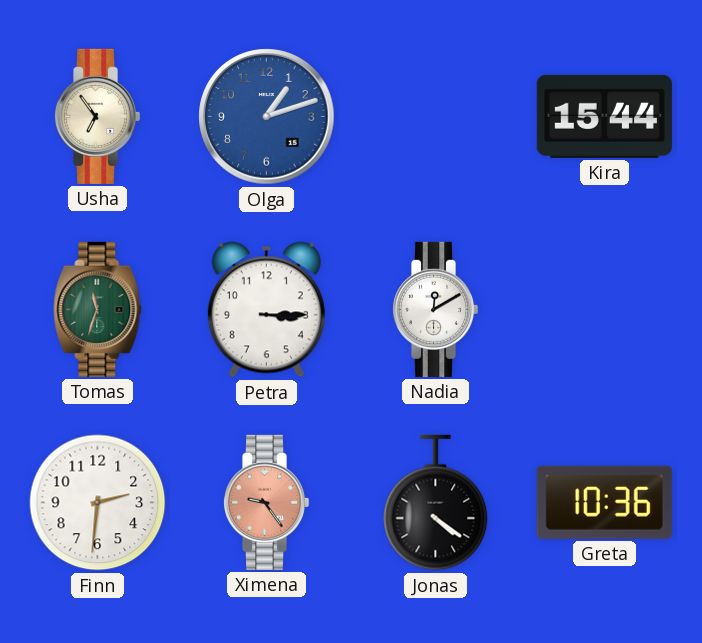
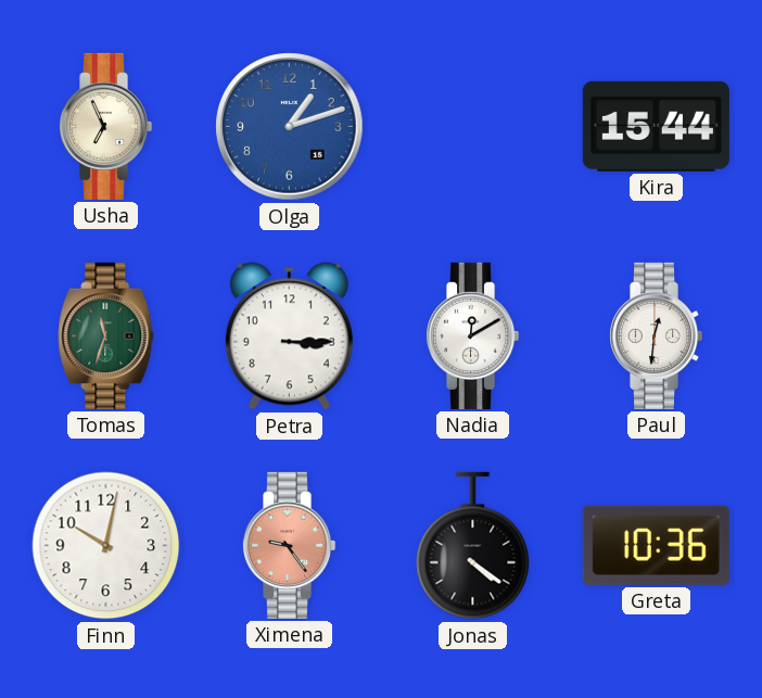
Usha: 6:54 -> 6:56
Paul: none -> 12:31
Finn: 2:31 -> 10:02
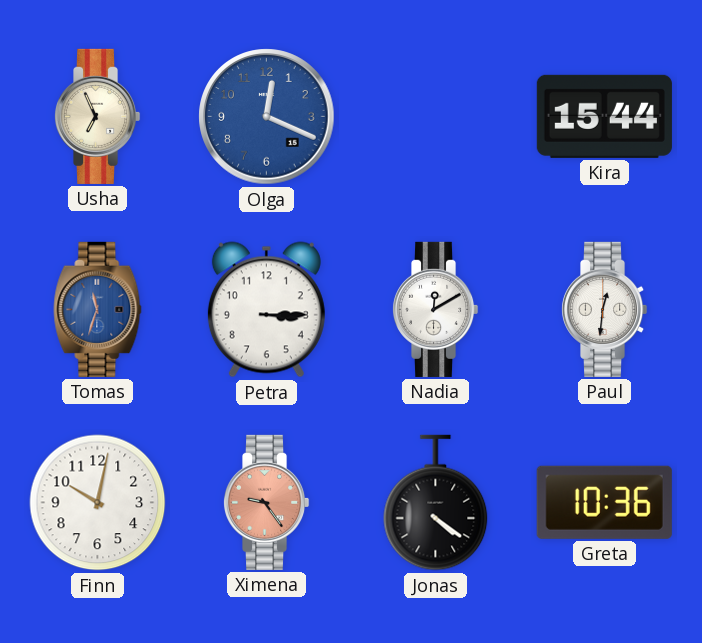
Olga: 1:12 -> 12:19
Tomas dial: green -> blue
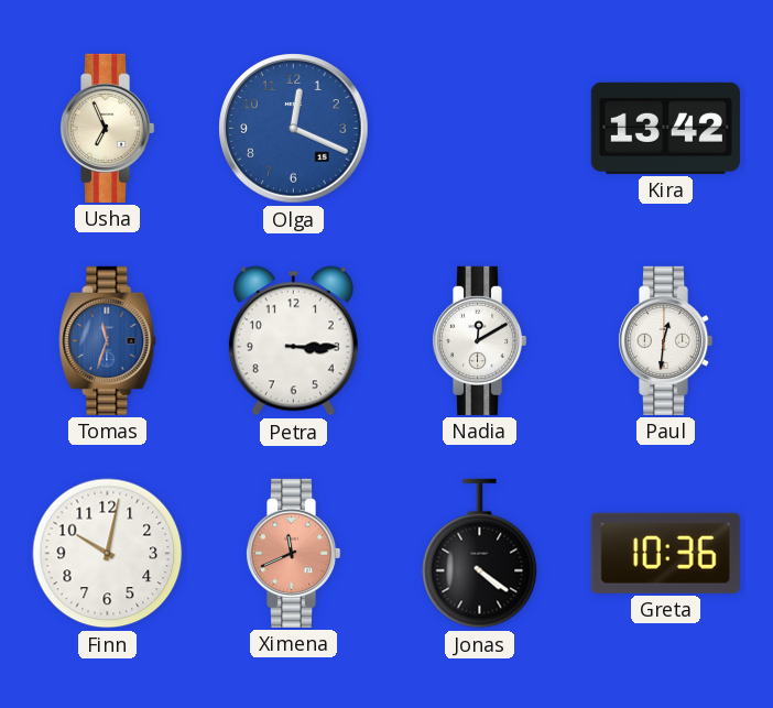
Kira: 15:44 -> 13:42
Ximena: 9:24 -> 11:41
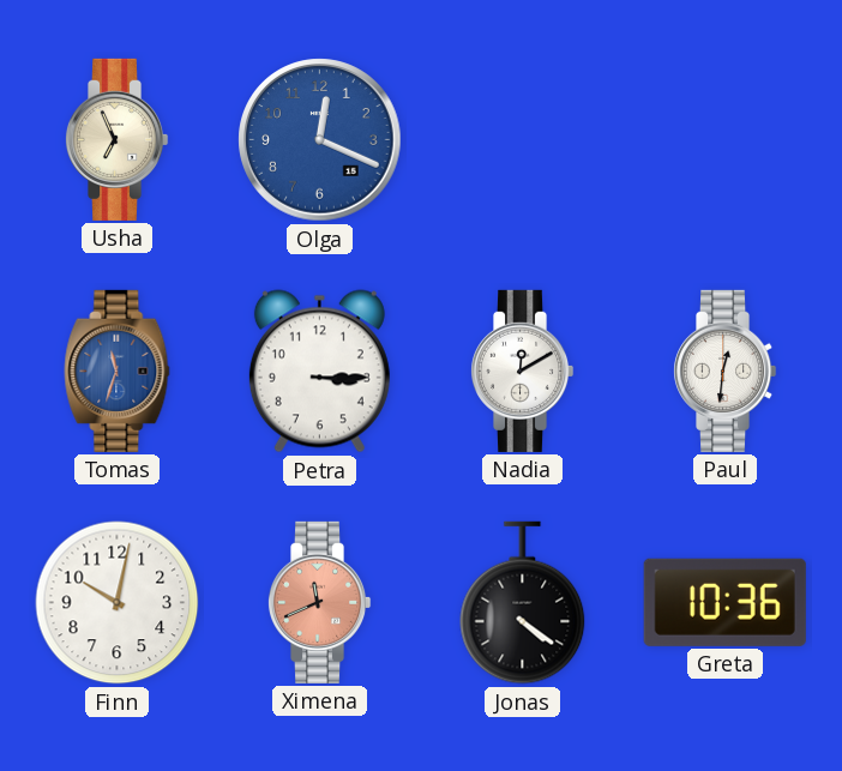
Kira: 13:42 -> none
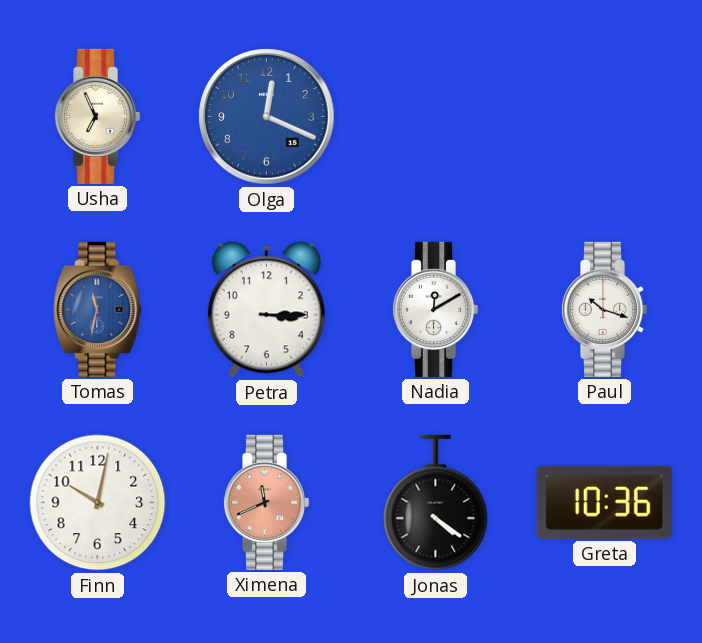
Tomas: 11:33 -> 11:32
Paul: 12:31 -> 10:18
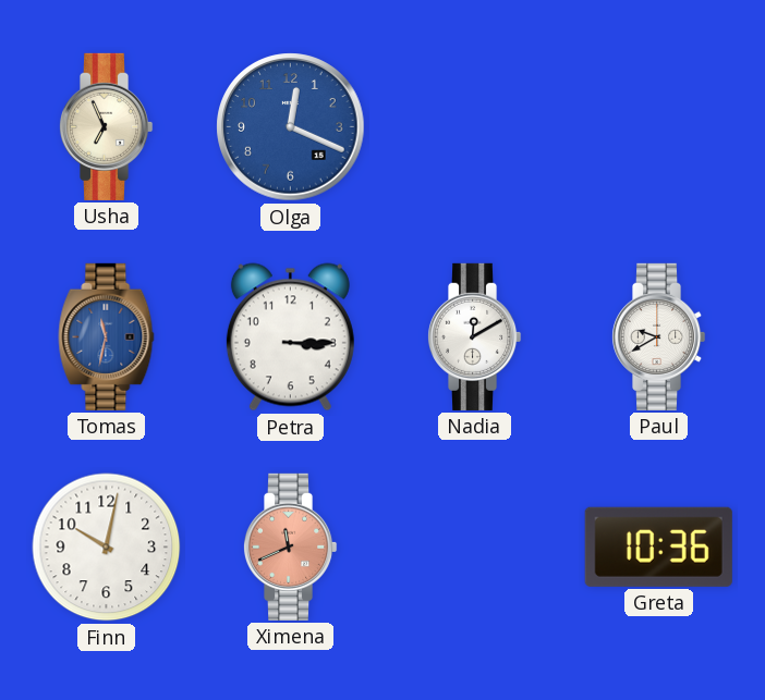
Paul: 10:18 -> 9:40
Jonas: 4:21 -> none
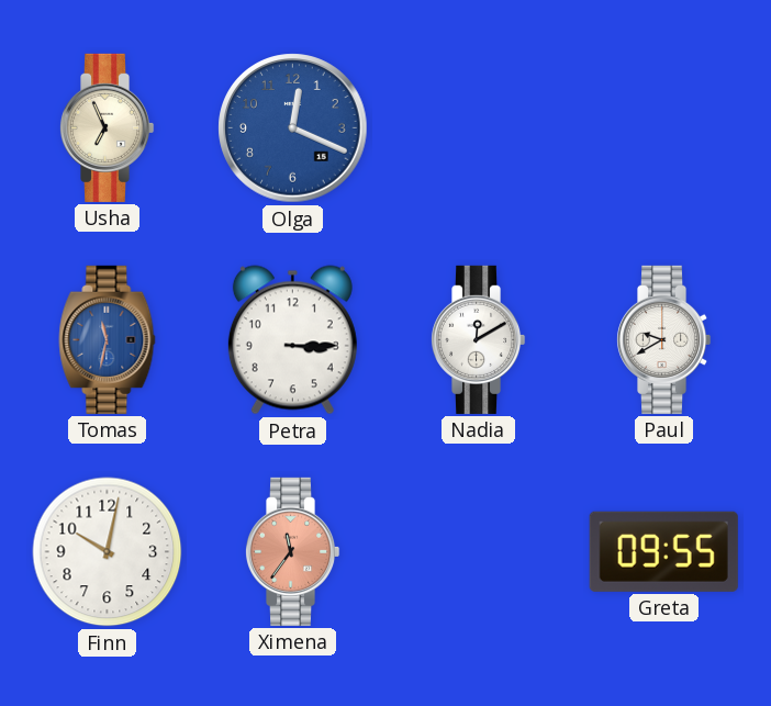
Ximena: 11:41 -> 11:36
Greta: 10:36 -> 09:55
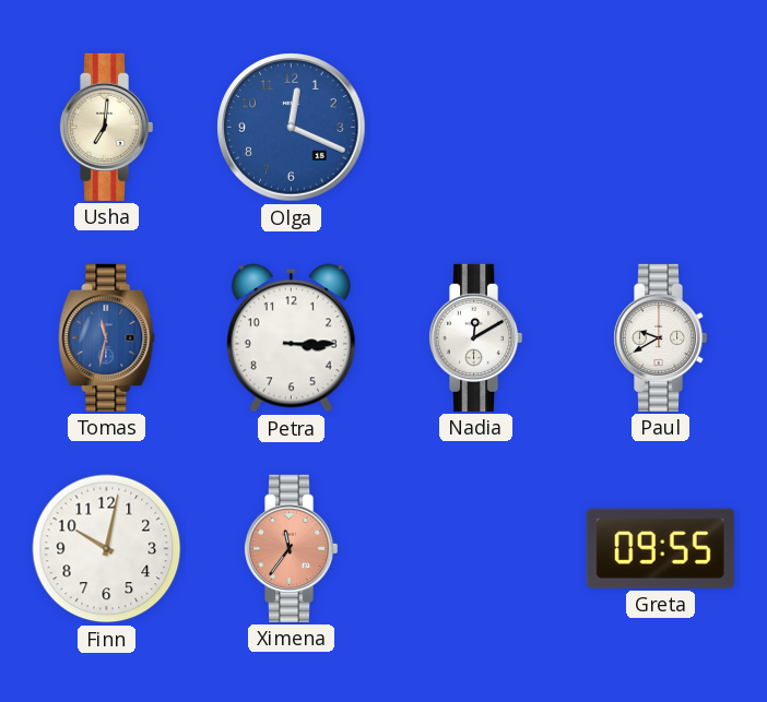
Usha: 6:56 -> 7:01
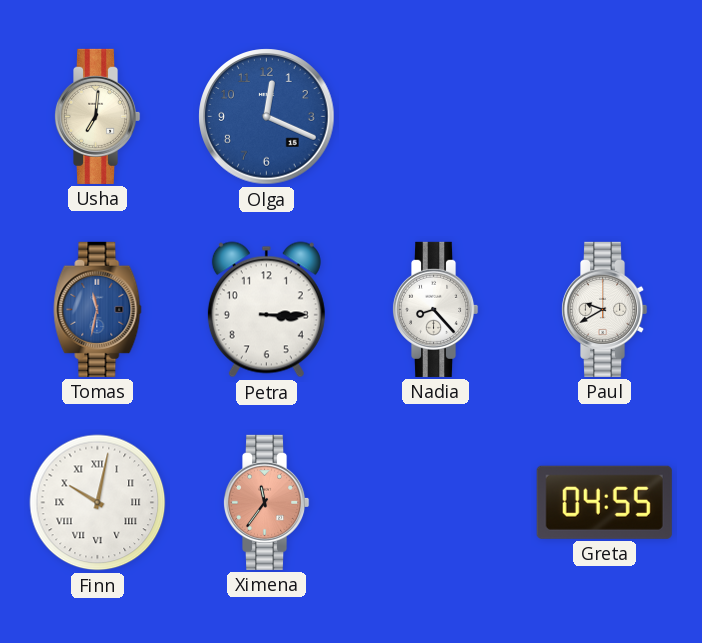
Nadia: 12:10 -> 8:23
Finn numerals: Arabic -> Roman
Greta: 09:55 -> 04:55
